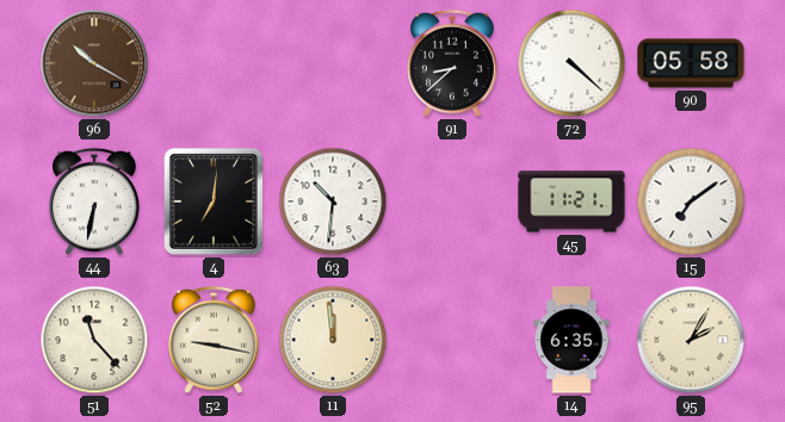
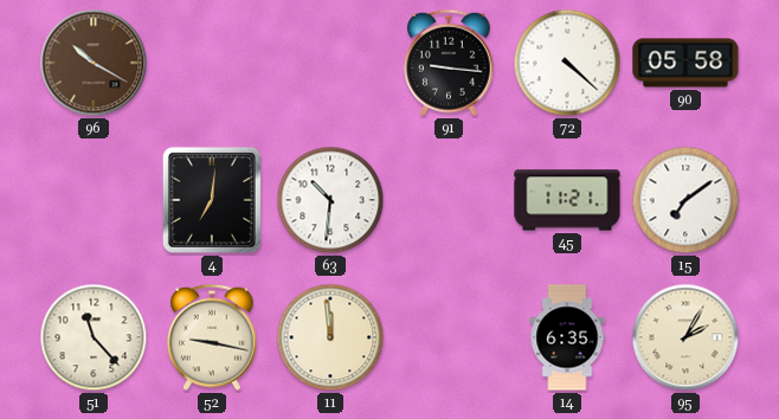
91: 8:38 -> 9:16
44: 6:32 -> none
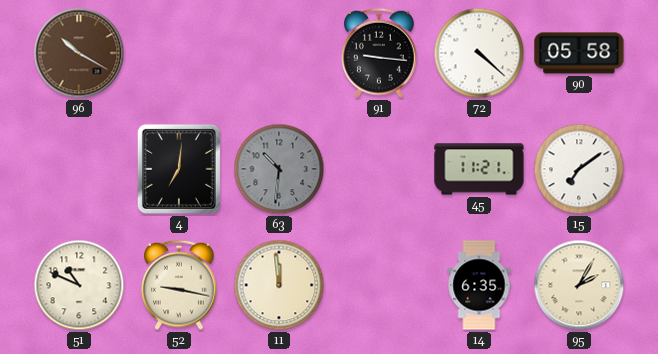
63 dial: white -> grey
51: 11:23 -> 10:49
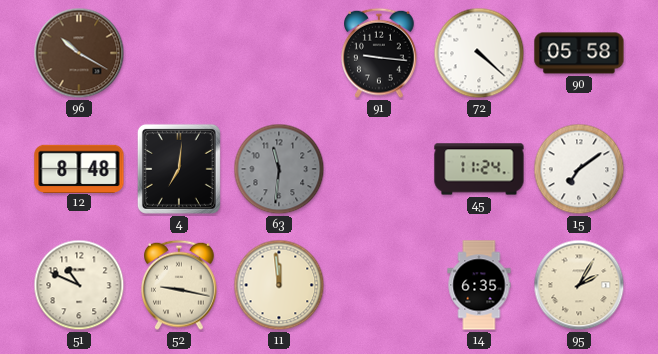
12: none -> 8:48
63: 10:31 -> 11:31
45: 11:21 -> 11:24
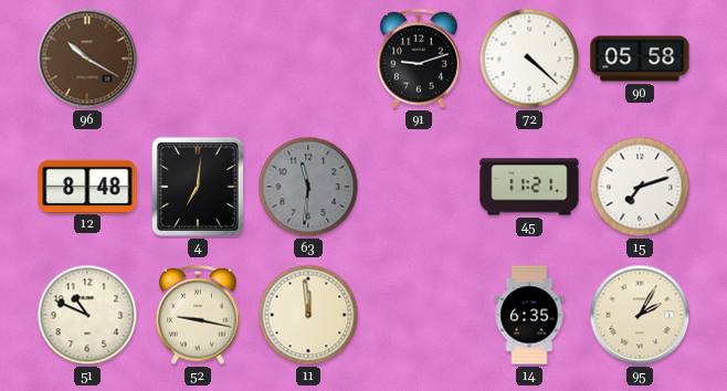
91: 9:16 -> 9:12
45: 11:24 -> 11:21
15: 7:09 -> 7:12
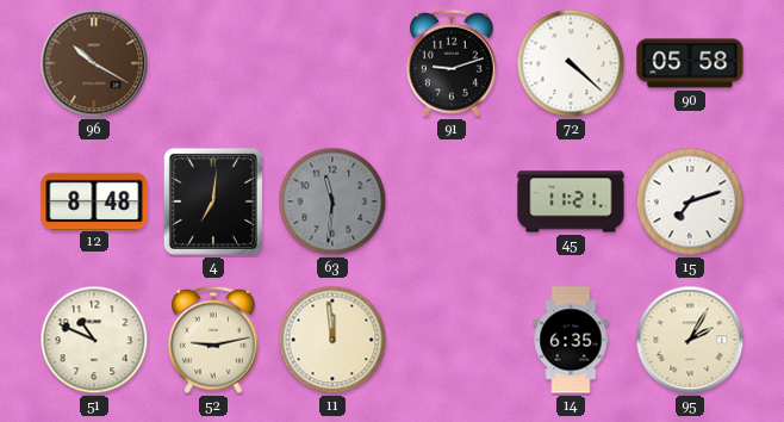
52: 9:17 -> 9:13
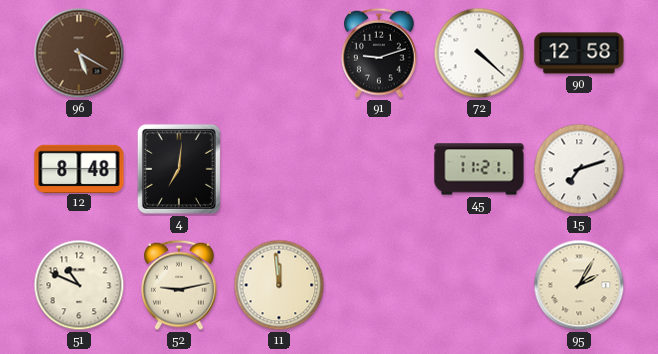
96: 10:20 -> 5:20
90: 05:58 -> 12:58
63: 11:31 -> none
14: 6:35 -> none
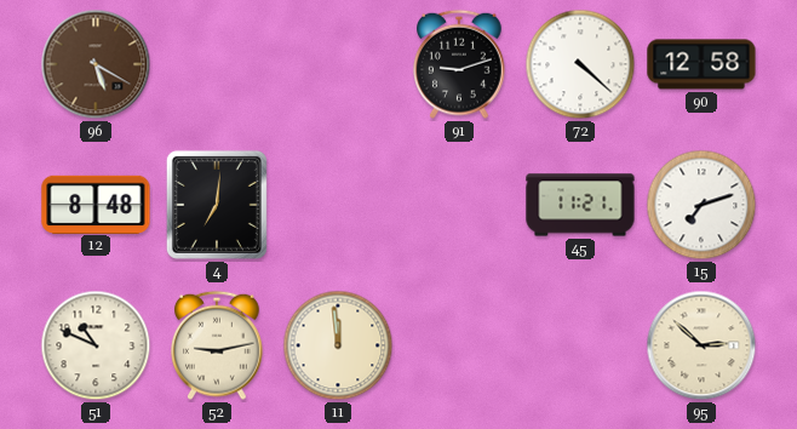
95: 2:05 -> 2:52
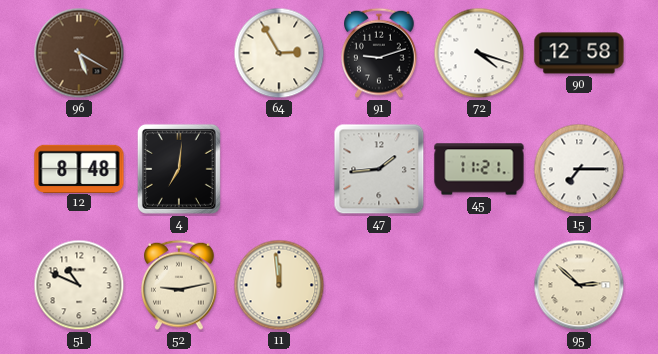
64: none -> 2:55
72: 4:22 -> 4:18
47: none -> 1:44
15: 7:12 -> 7:15
